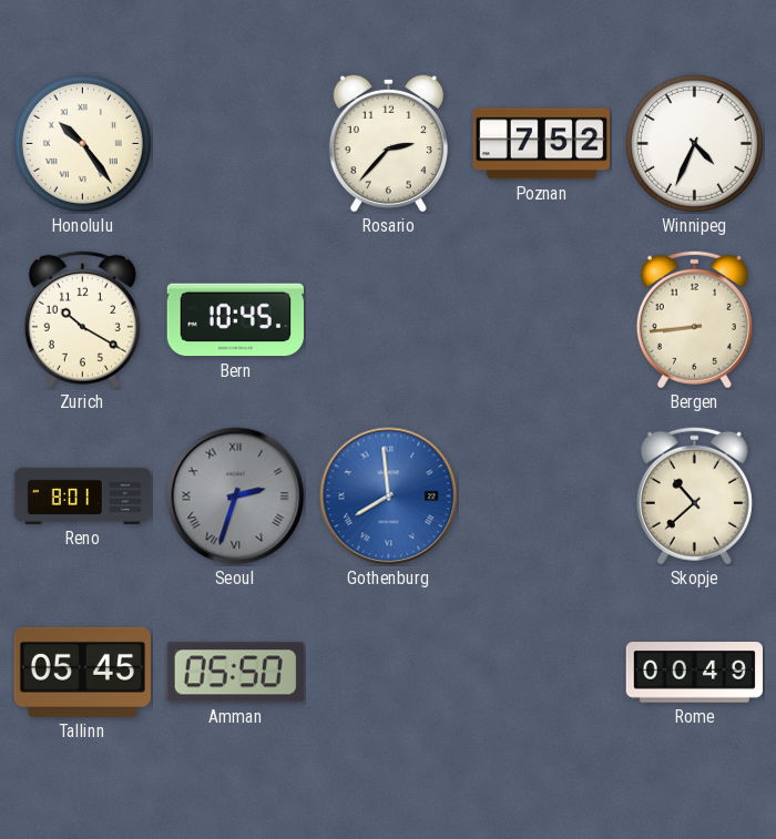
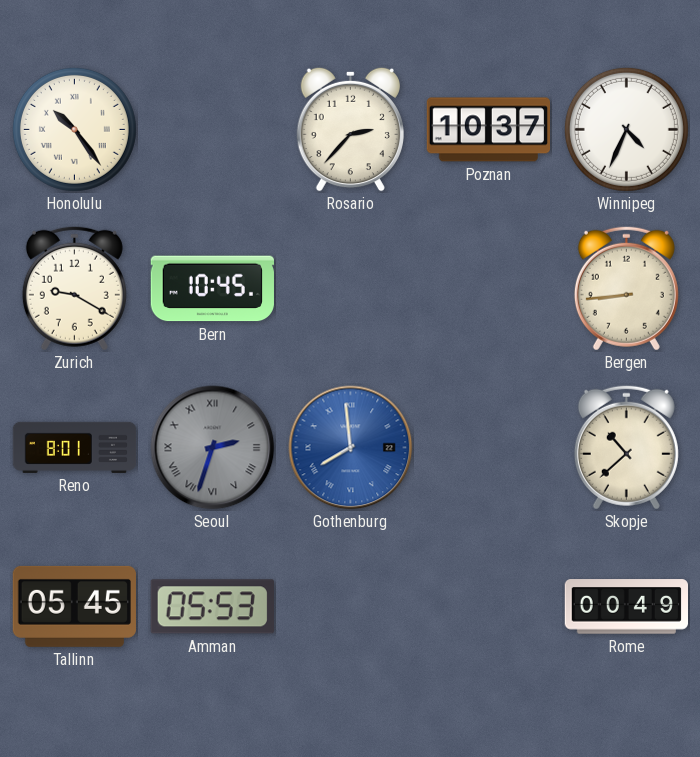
Poznan: 7:52 -> 10:37
Zurich: 10:20 -> 9:20
Amman: 05:50 -> 05:53
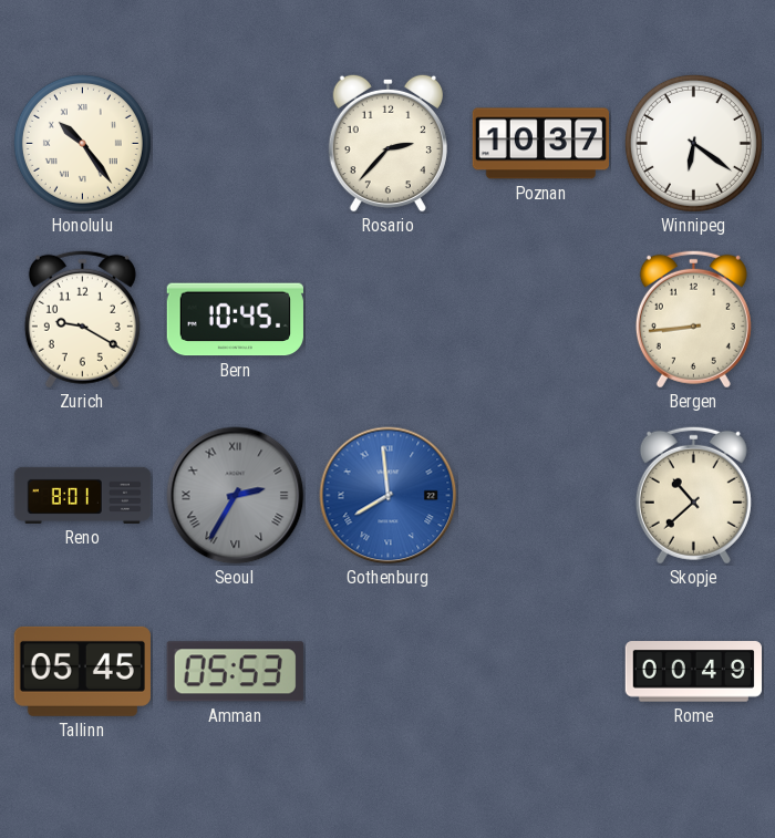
Winnipeg: 4:34 -> 6:21
Seoul: 2:33 -> 2:35
